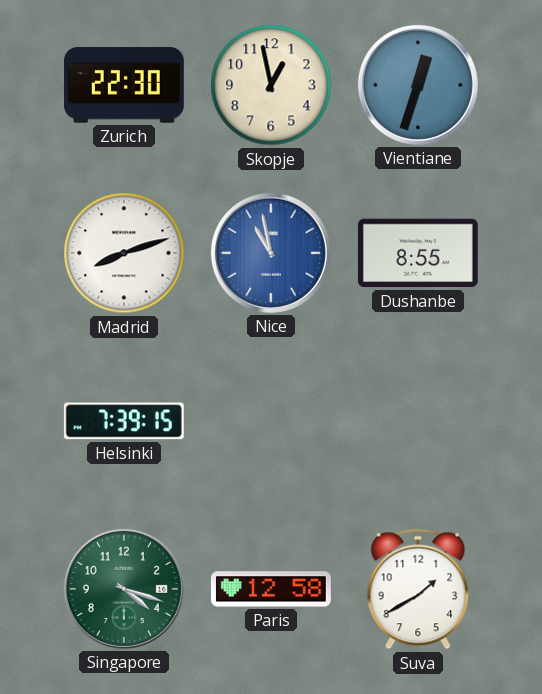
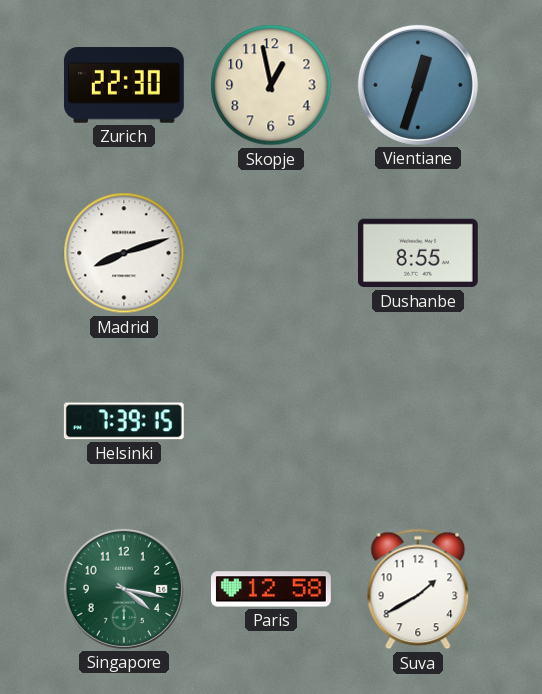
Nice: 10:58 -> none
Singapore: 4:18 -> 4:17
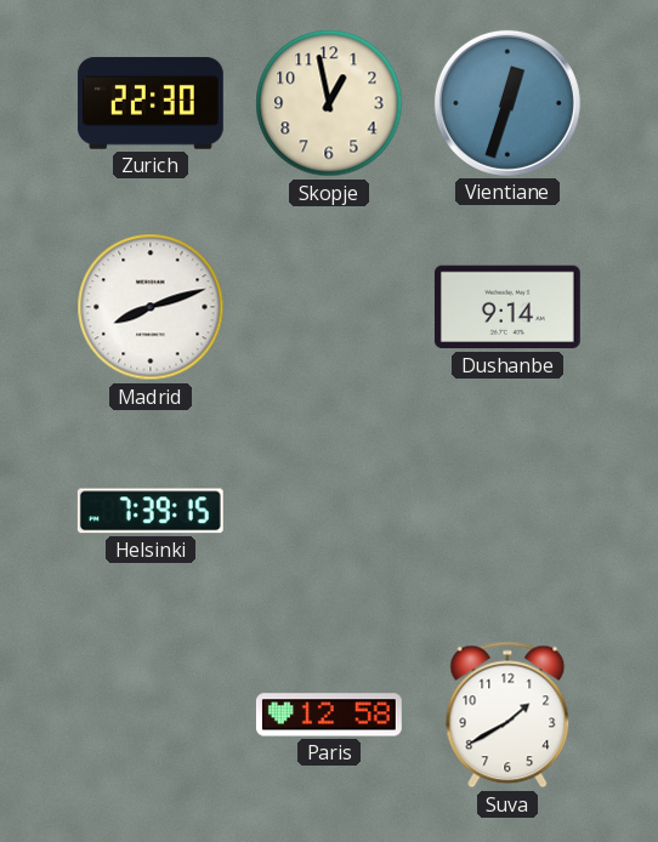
Dushanbe: 8:55 -> 9:14
Singapore: 4:17 -> none
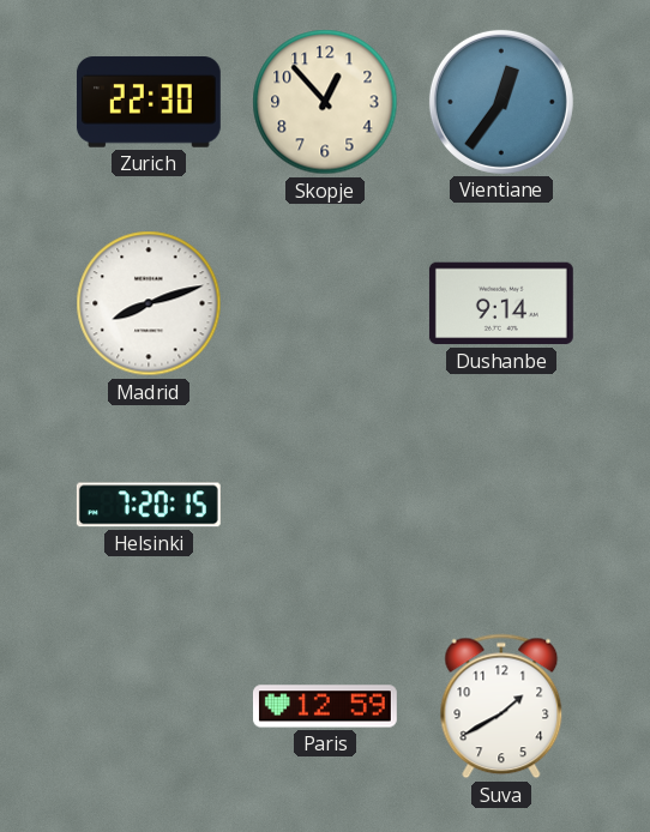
Skopje: 12:58 -> 12:53
Vientiane: 12:33 -> 12:36
Helsinki: 7:39 -> 7:20
Paris: 12:58 -> 12:59
